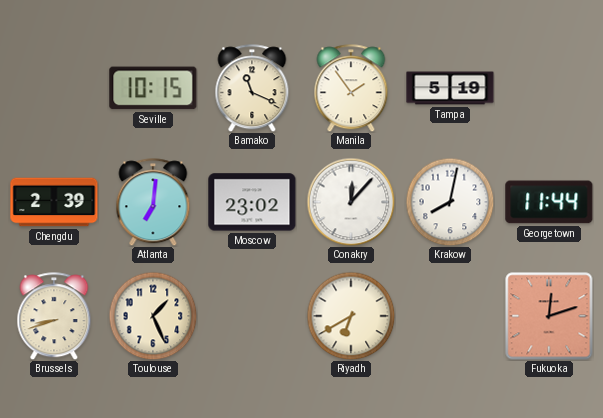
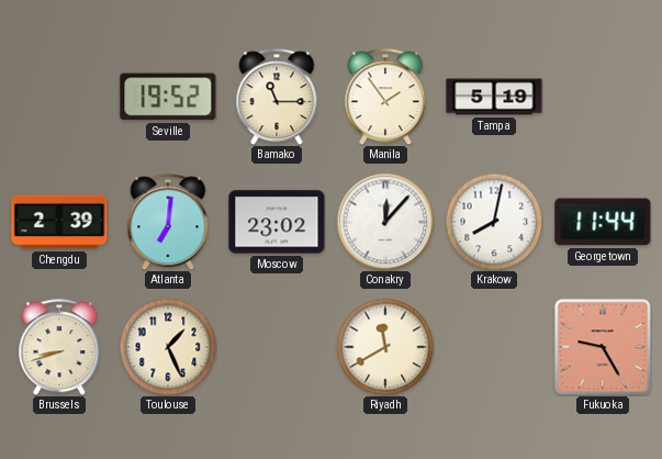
Seville: 10:15 -> 19:52
Bamako: 11:19 -> 11:15
Riyadh: 6:40 -> 11:40
Fukuoka: 12:12 -> 9:25
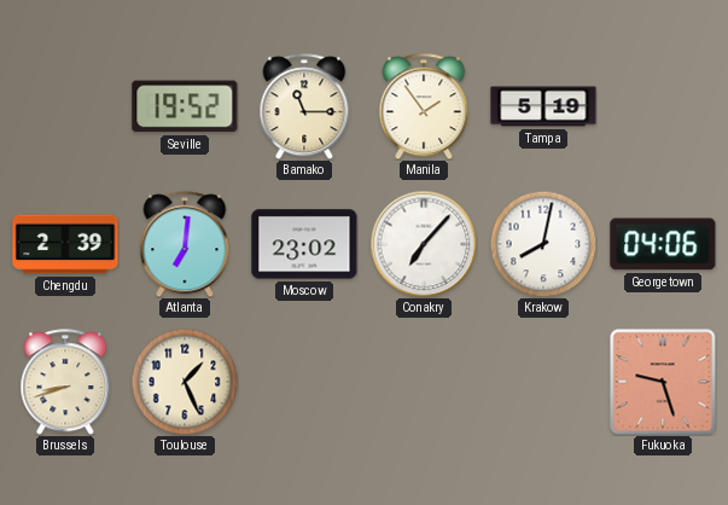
Conakry: 12:07 -> 7:07
Georgetown: 11:44 -> 04:06
Riyadh: 11:40 -> none
Fukuoka: 9:25 -> 9:27
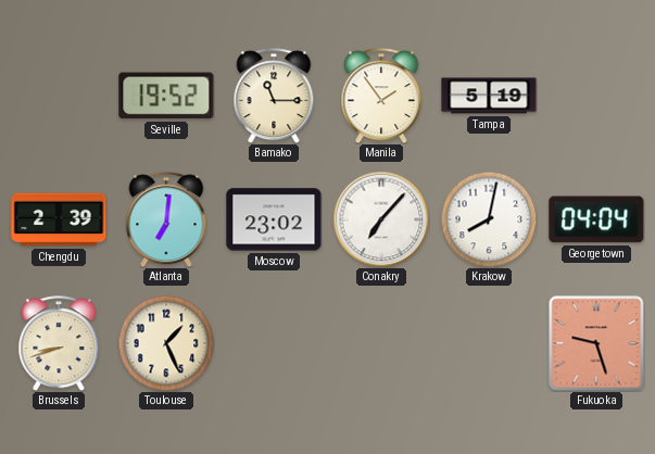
Georgetown: 04:06 -> 04:04
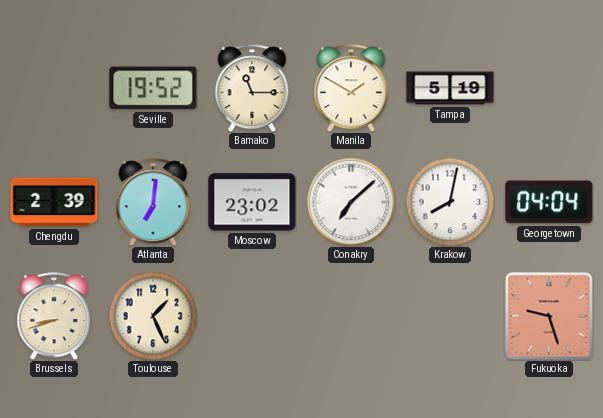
Manila: 1:54 -> 1:50
Conakry: 7:07 -> 7:08
